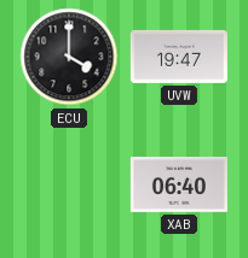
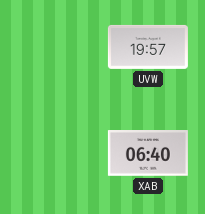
ECU: 4:00 -> none
UVW: 19:47 -> 19:57
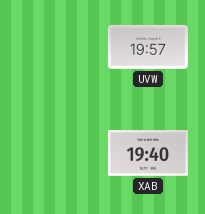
XAB: 06:40 -> 19:40
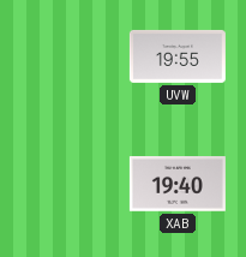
UVW: 19:57 -> 19:55
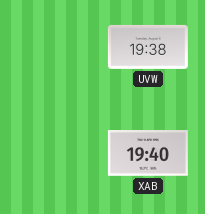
UVW: 19:55 -> 19:38
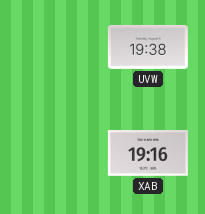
XAB: 19:40 -> 19:16
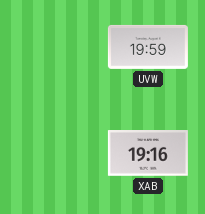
UVW: 19:38 -> 19:59
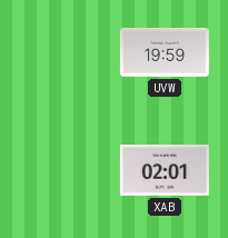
XAB: 19:16 -> 02:01
